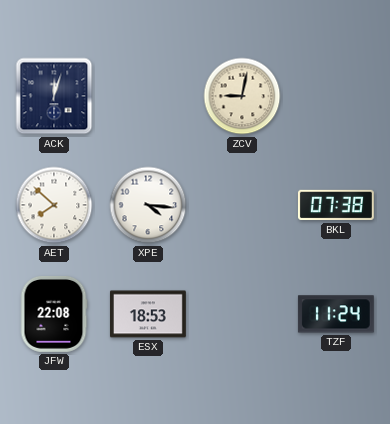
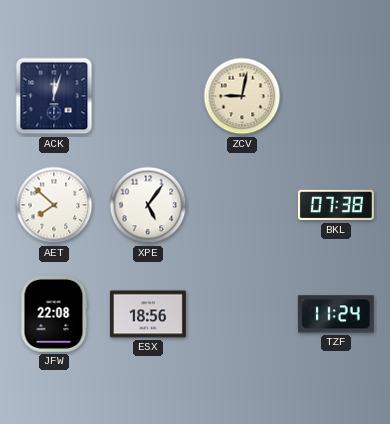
XPE: 4:16 -> 5:06
ESX: 18:53 -> 18:56
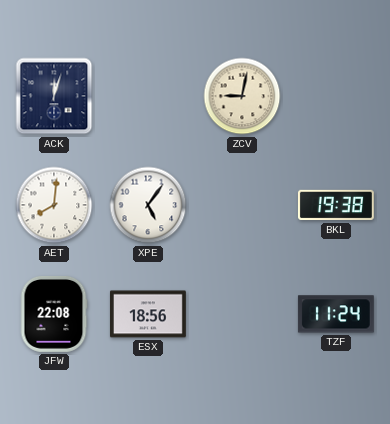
AET: 7:52 -> 8:01
BKL: 07:38 -> 19:38
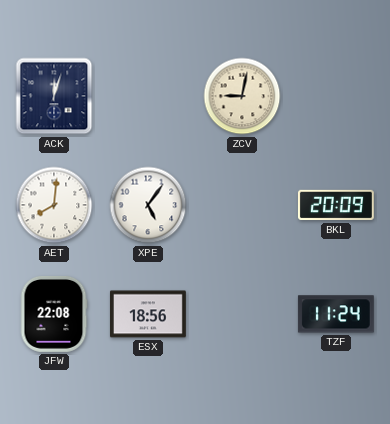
BKL: 19:38 -> 20:09
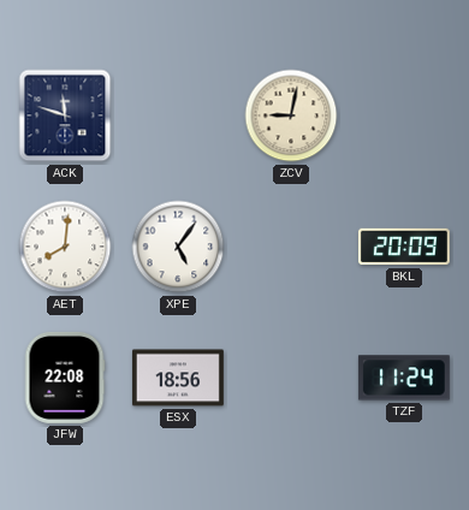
ACK: 12:03 -> 11:48
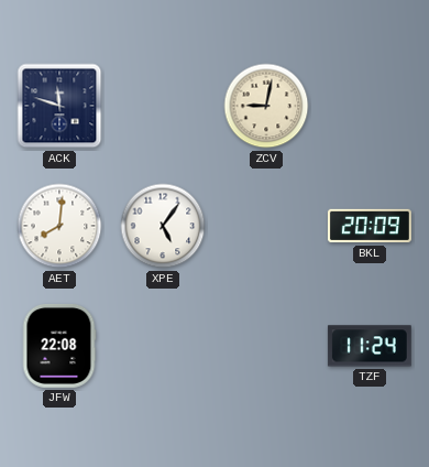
ESX: 18:56 -> none
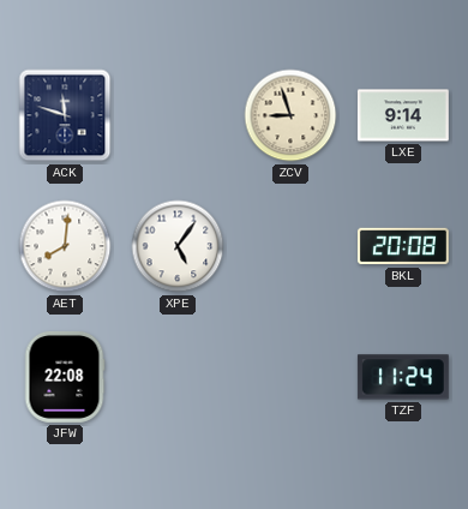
ZCV: 9:02 -> 8:57
LXE: none -> 9:14
BKL: 20:09 -> 20:08
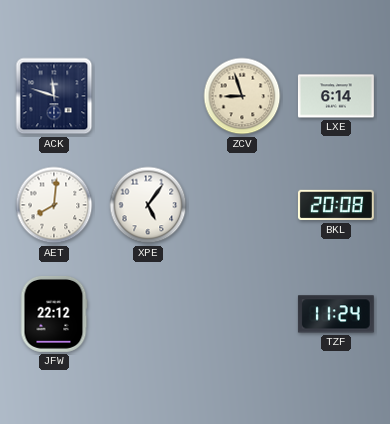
LXE: 9:14 -> 6:14
JFW: 22:08 -> 22:12
